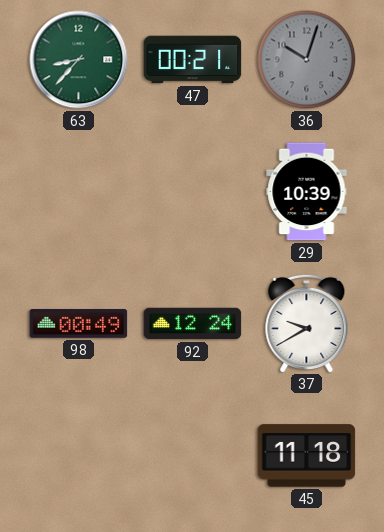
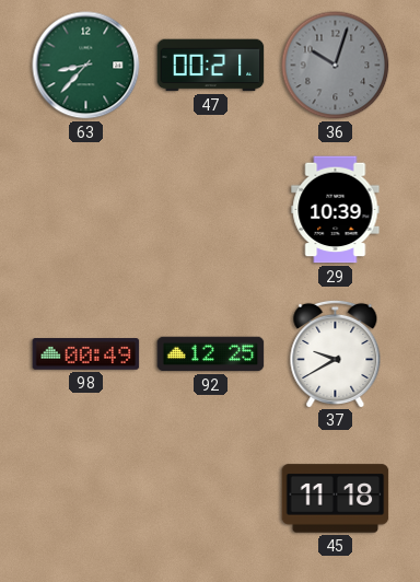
92: 12:24 -> 12:25
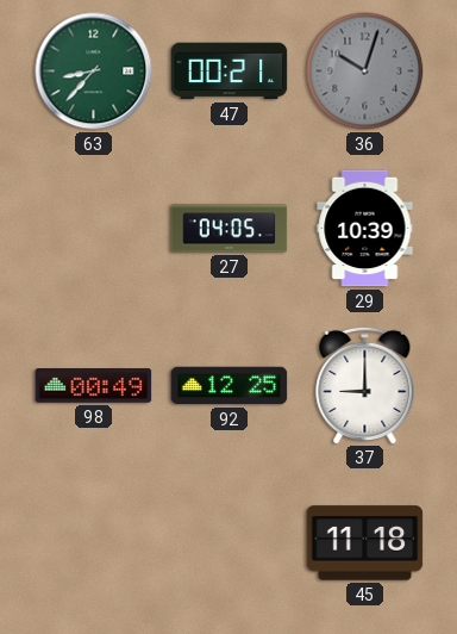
27: none -> 04:05
37: 9:40 -> 9:00
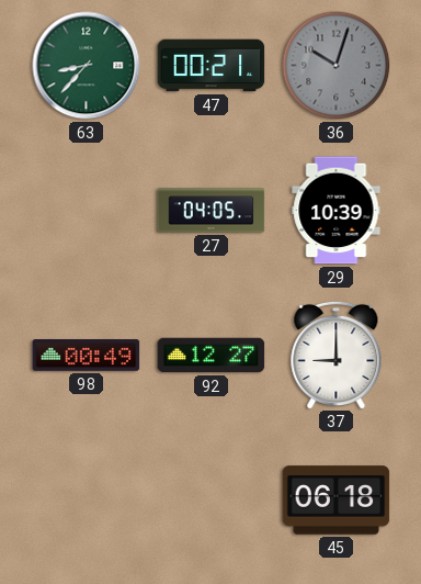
92: 12:25 -> 12:27
45: 11:18 -> 06:18
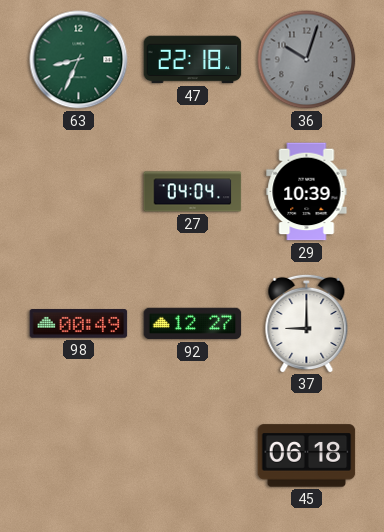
63: 8:37 -> 8:34
47: 00:21 -> 22:18
27: 04:05 -> 04:04
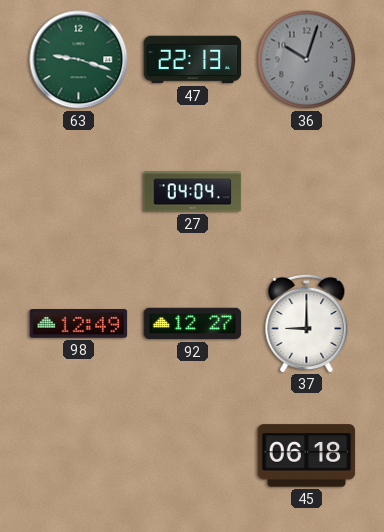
63: 8:34 -> 9:18
47: 22:18 -> 22:13
29: 10:39 -> none
98: 00:49 -> 12:49
